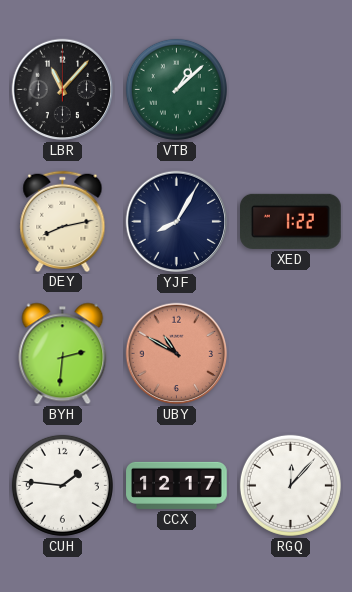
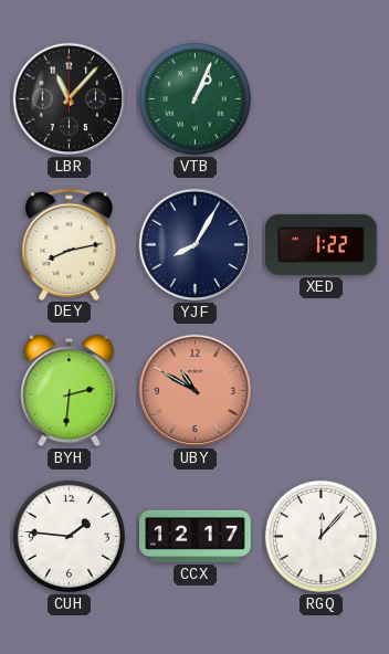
VTB: 1:08 -> 1:04
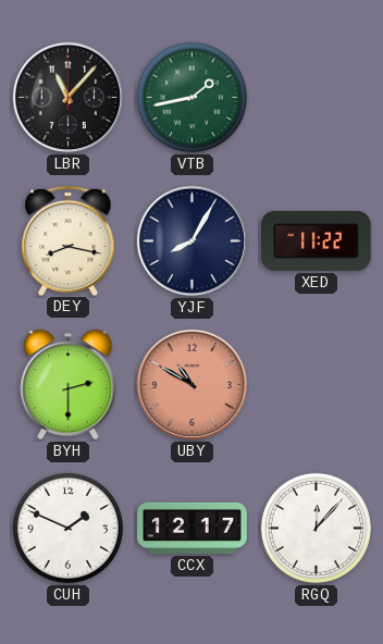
VTB: 1:04 -> 1:43
DEY: 8:13 -> 8:17
XED: 1:22 -> 11:22
BYH: 2:31 -> 2:30
CUH: 1:46 -> 1:49
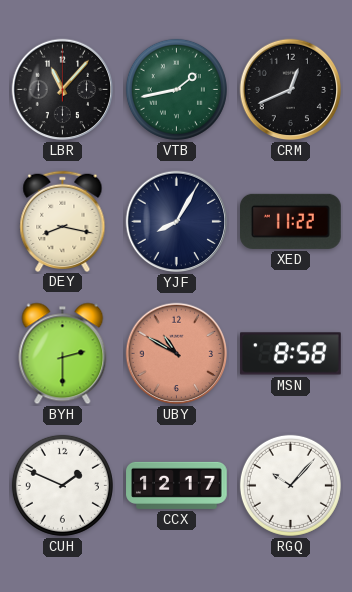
CRM: none -> 12:41
MSN: none -> 8:58
RGQ: 12:07 -> 10:07
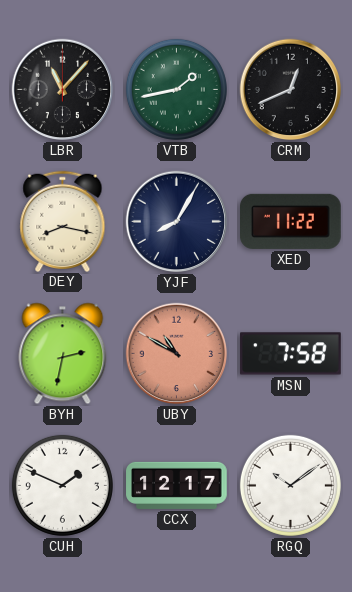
BYH: 2:30 -> 2:32
MSN: 8:58 -> 7:58
RGQ: 10:07 -> 10:09
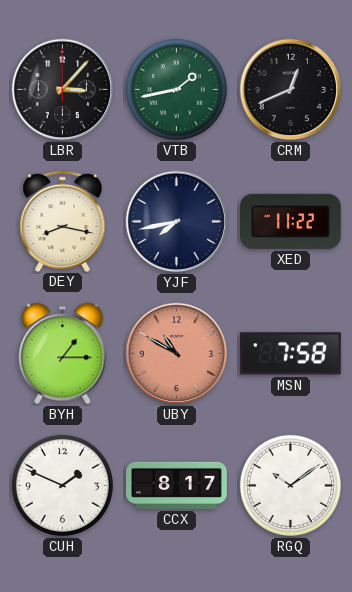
LBR: 11:07 -> 3:07
YJF: 8:05 -> 7:43
BYH: 2:32 -> 1:15
CCX: 12:17 -> 8:17
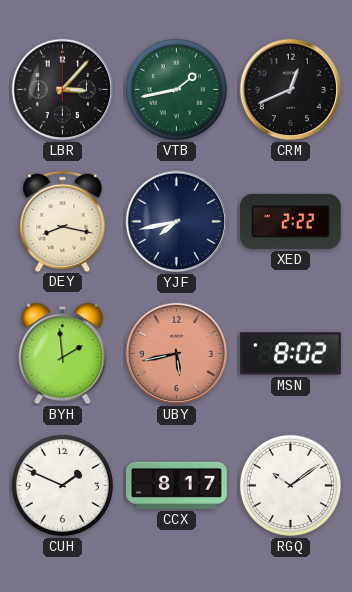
XED: 11:22 -> 2:22
BYH: 1:15 -> 1:59
UBY: 10:50 -> 5:43
MSN: 7:58 -> 8:02
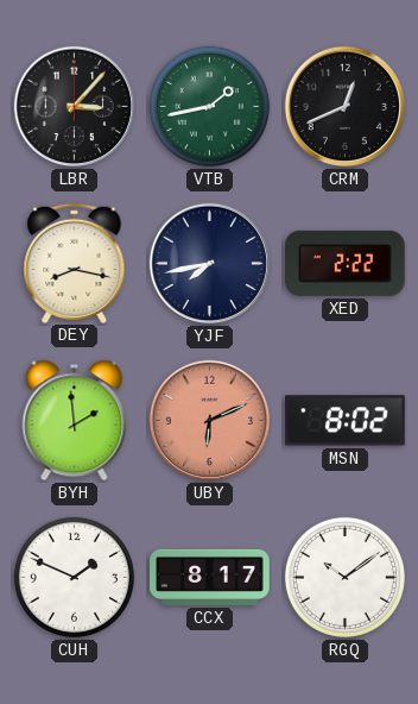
UBY: 5:43 -> 6:11
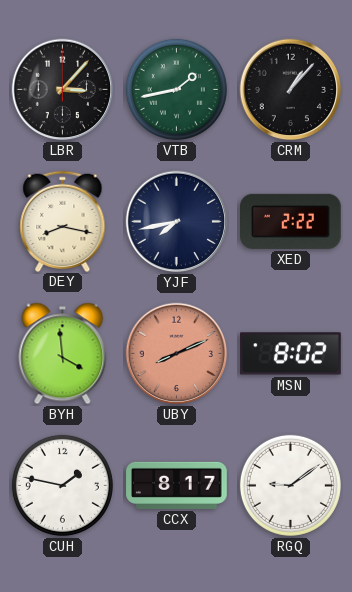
CRM: 12:41 -> 1:07
BYH: 1:59 -> 3:59
UBY: 6:11 -> 8:11
CUH: 1:49 -> 1:47
RGQ: 10:09 -> 9:09
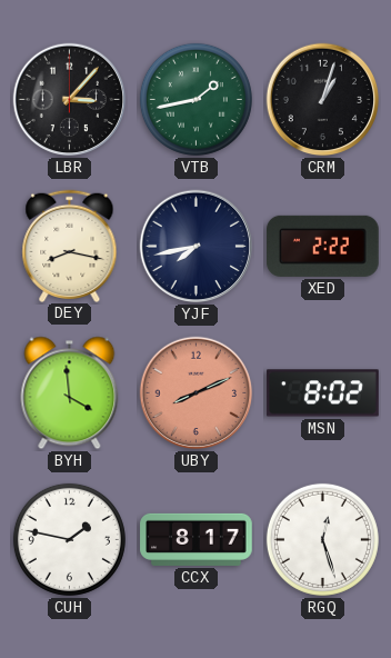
CRM: 1:07 -> 1:03
RGQ: 9:09 -> 12:27
